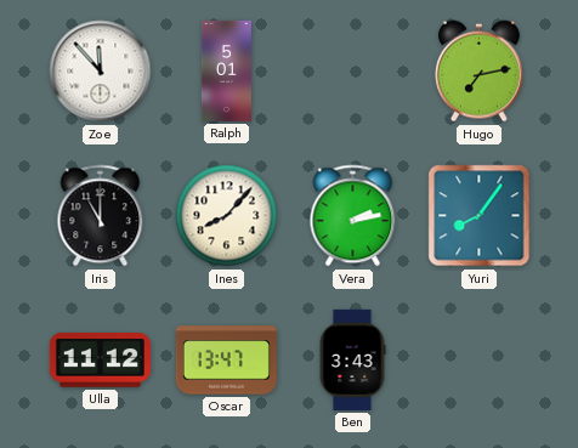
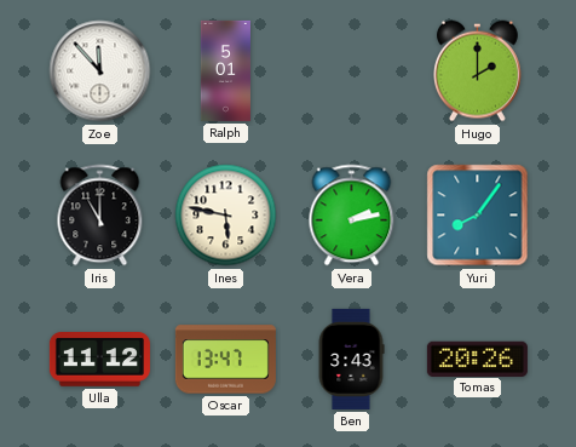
Hugo: 7:13 -> 2:00
Ines: 8:07 -> 5:47
Tomas: none -> 20:26
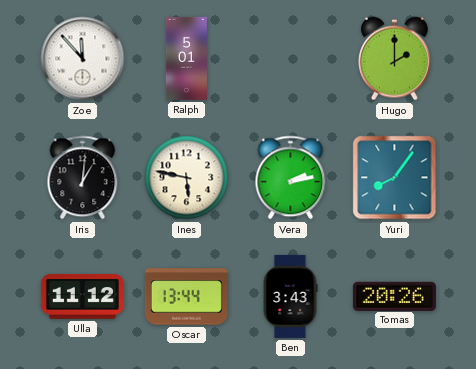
Iris: 11:00 -> 1:01
Oscar: 13:47 -> 13:44
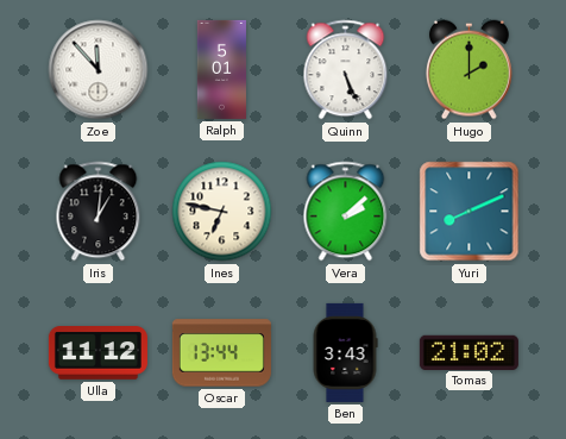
Quinn: none -> 5:26
Ines: 5:47 -> 6:47
Vera: 2:13 -> 2:08
Yuri: 8:06 -> 8:11
Tomas: 20:26 -> 21:02
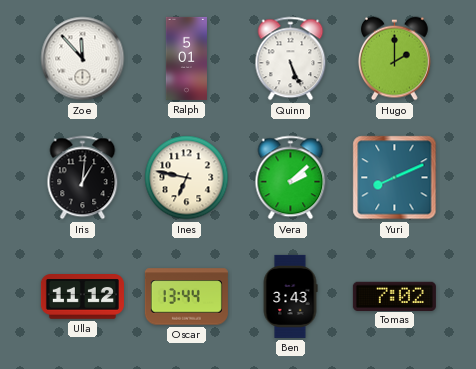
Tomas: 21:02 -> 7:02
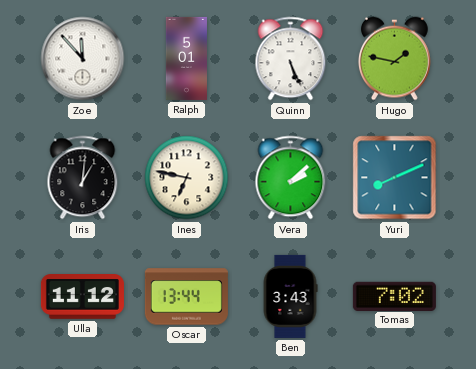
Hugo: 2:00 -> 1:47
